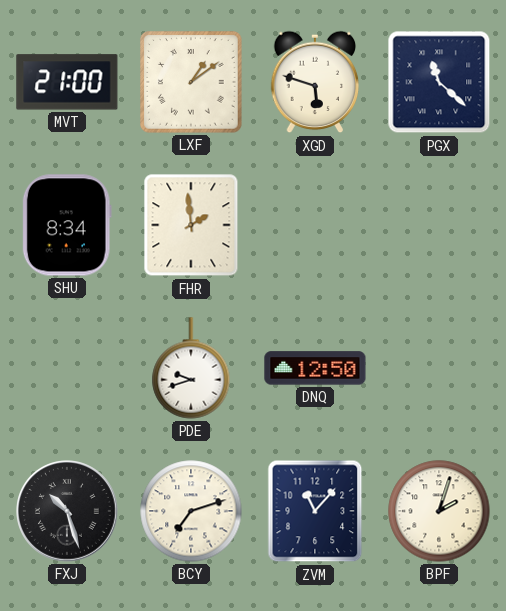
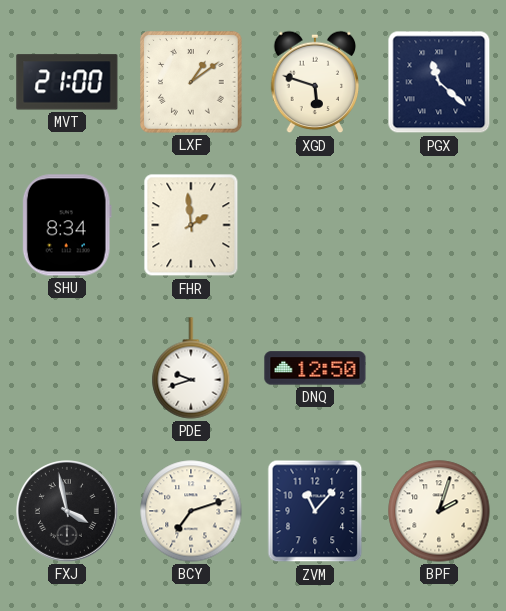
FXJ: 10:27 -> 3:58
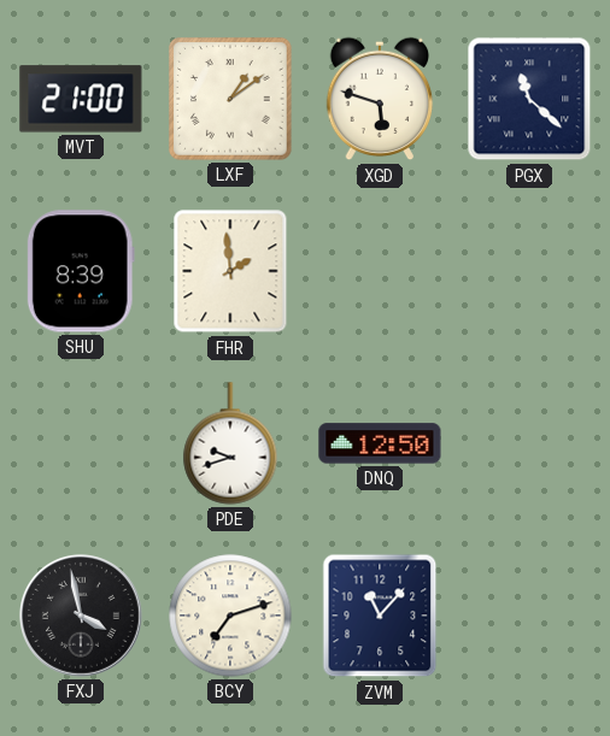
SHU: 8:34 -> 8:39
BPF: 2:03 -> none
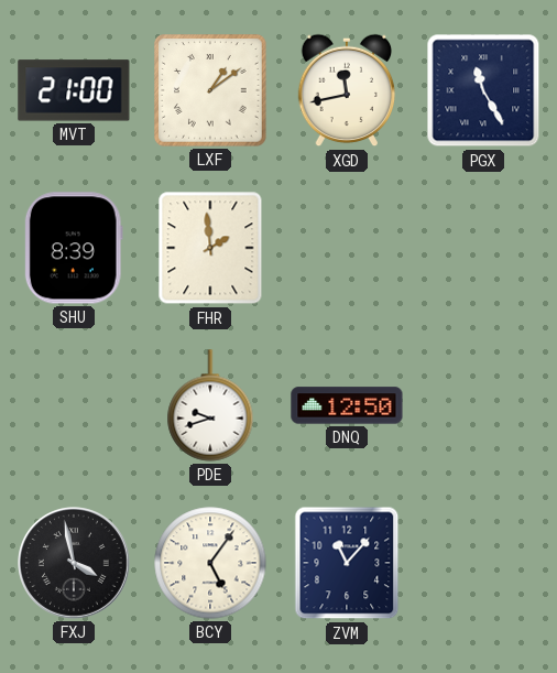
XGD: 5:48 -> 11:43
PGX: 11:22 -> 11:25
BCY: 7:12 -> 5:06
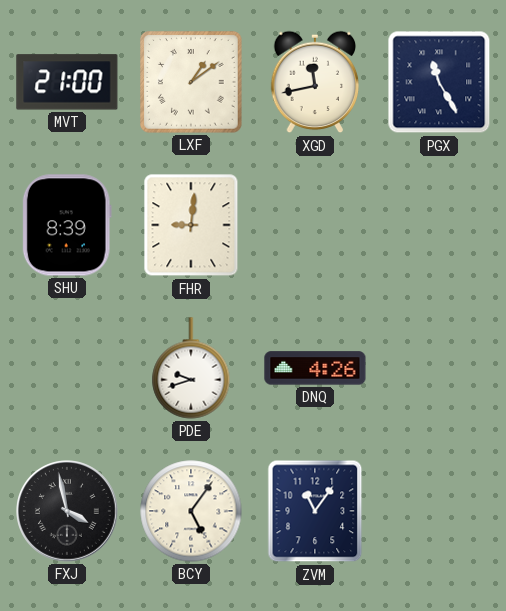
FHR: 1:59 -> 9:01
DNQ: 12:50 -> 4:26
ZVM: 11:07 -> 11:06
